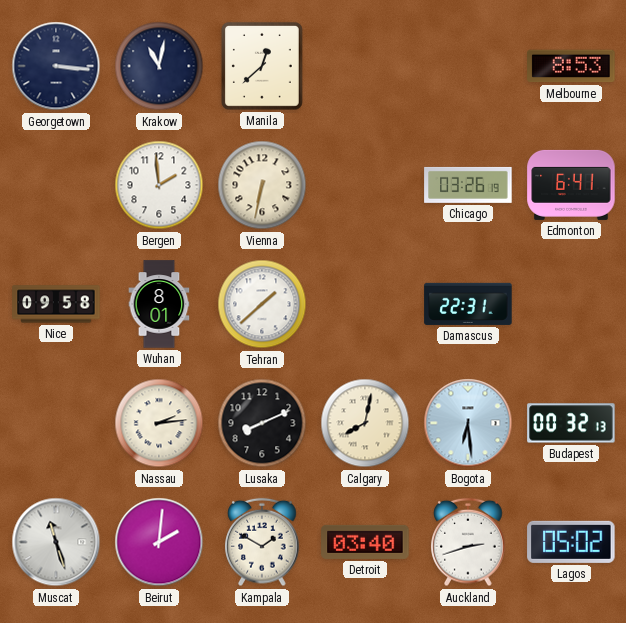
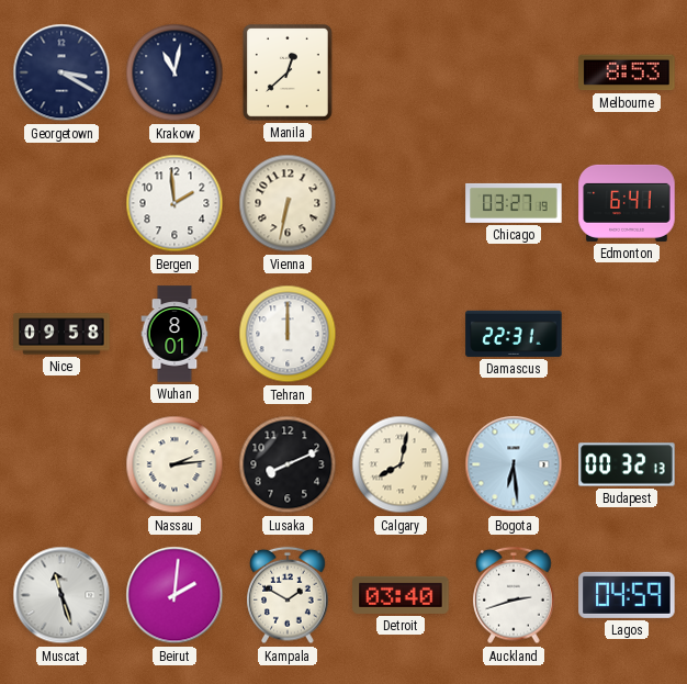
Georgetown: 3:16 -> 3:20
Chicago: 03:26 -> 03:27
Tehran: 1:38 -> 12:00
Lagos: 05:02 -> 04:59
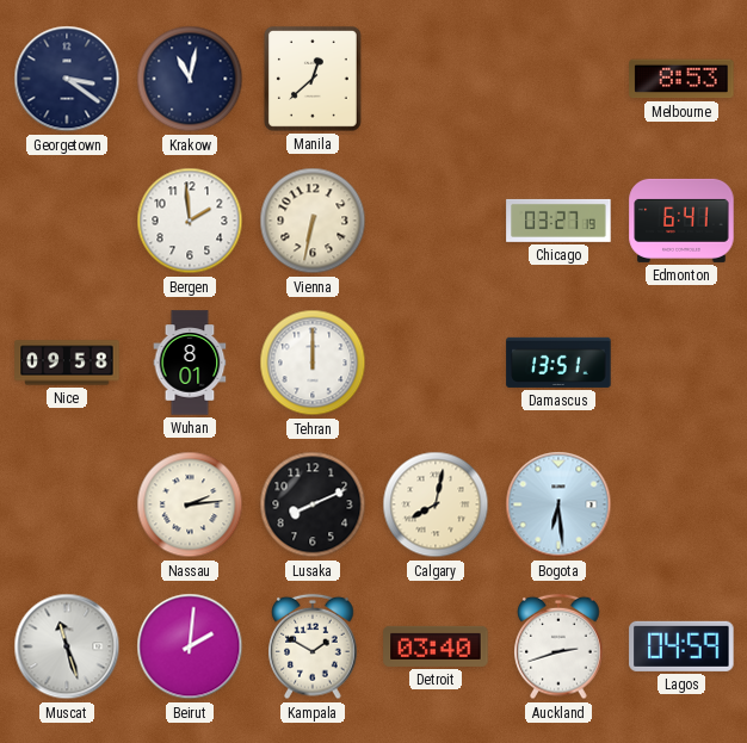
Georgetown: 3:20 -> 3:21
Damascus: 22:31 -> 13:51
Budapest: 00:32 -> none
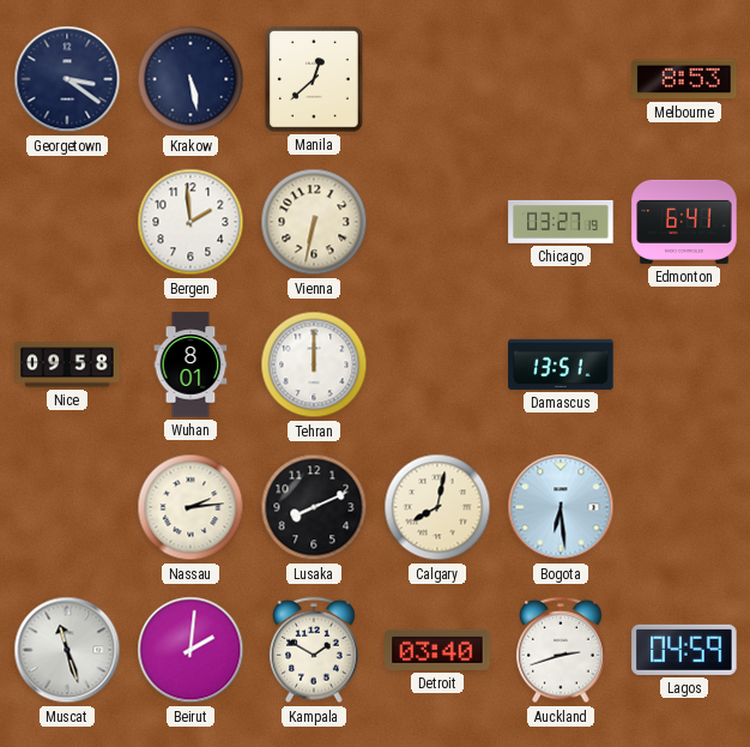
Krakow: 11:02 -> 5:28
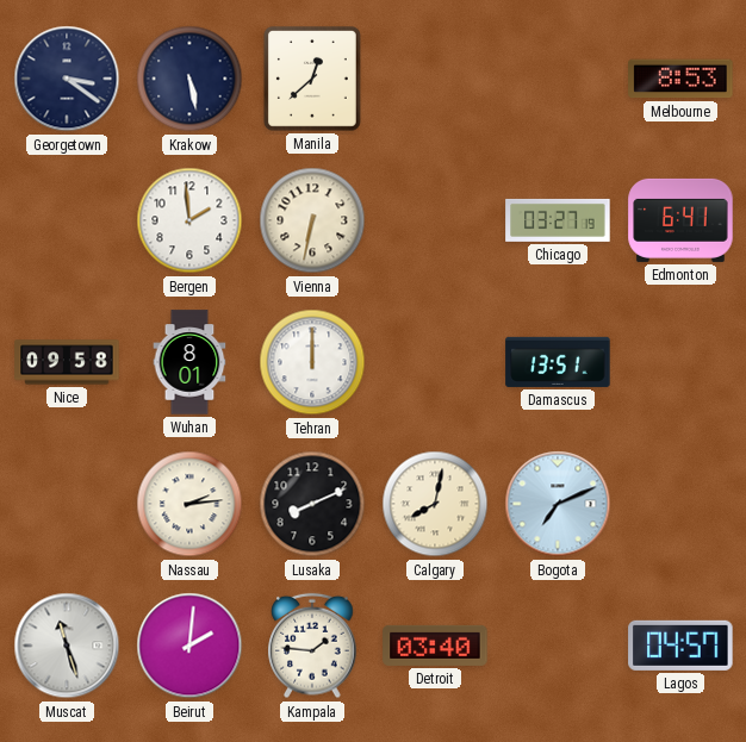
Bogota: 6:29 -> 7:11
Kampala: 1:50 -> 1:46
Auckland: 2:42 -> none
Lagos: 04:59 -> 04:57
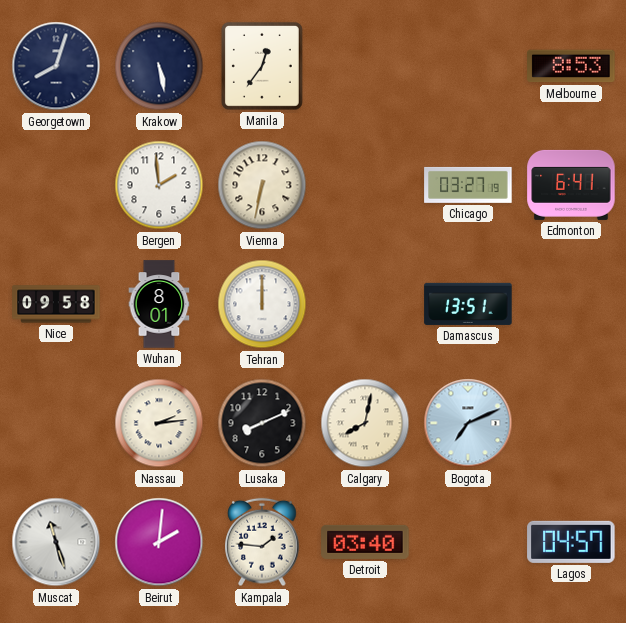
Georgetown: 3:21 -> 8:03
Manila: 12:38 -> 12:36
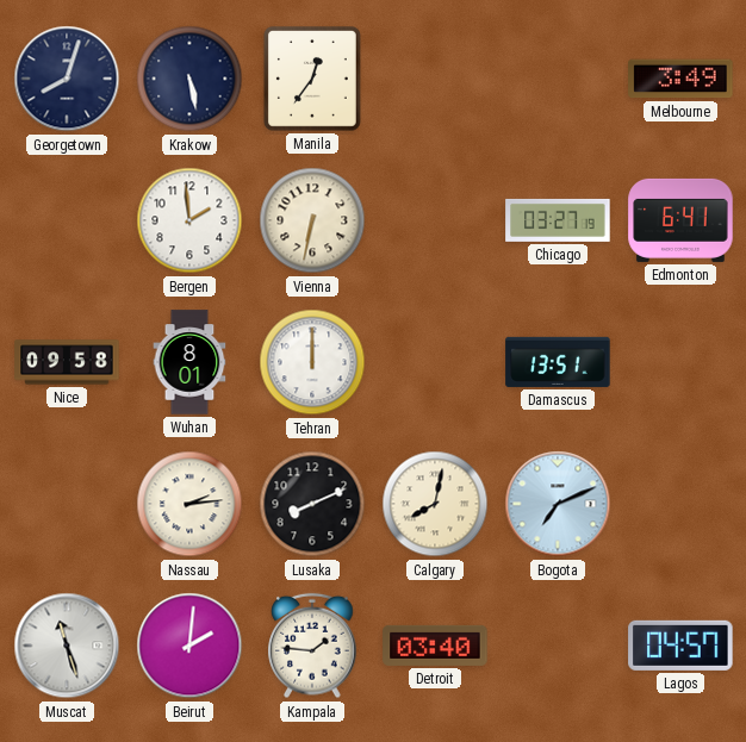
Melbourne: 8:53 -> 3:49
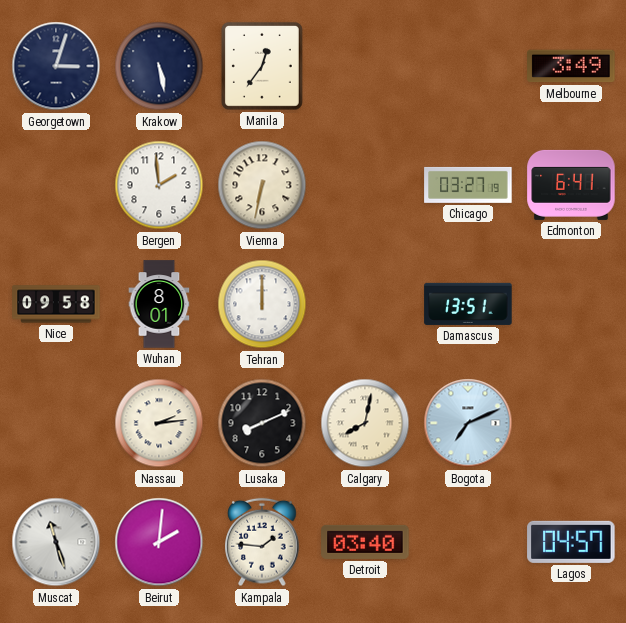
Georgetown: 8:03 -> 3:03
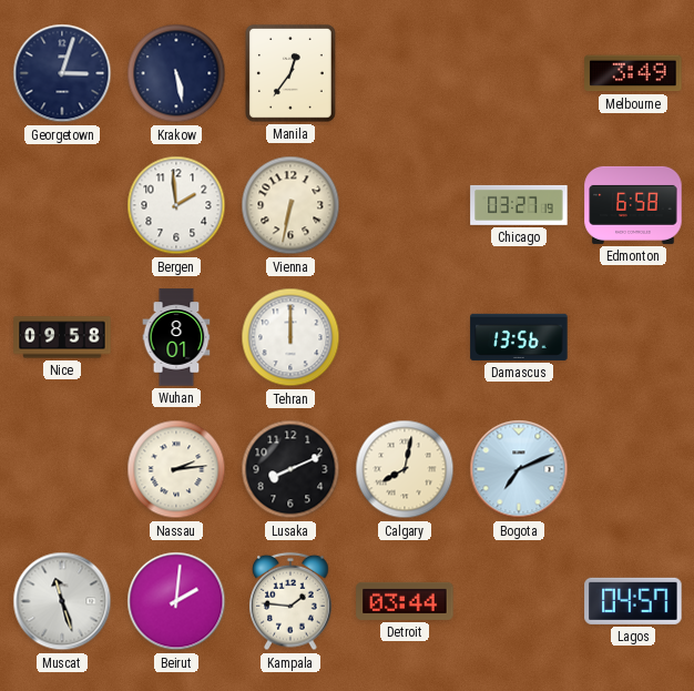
Edmonton: 6:41 -> 6:58
Damascus: 13:51 -> 13:56
Detroit: 03:40 -> 03:44
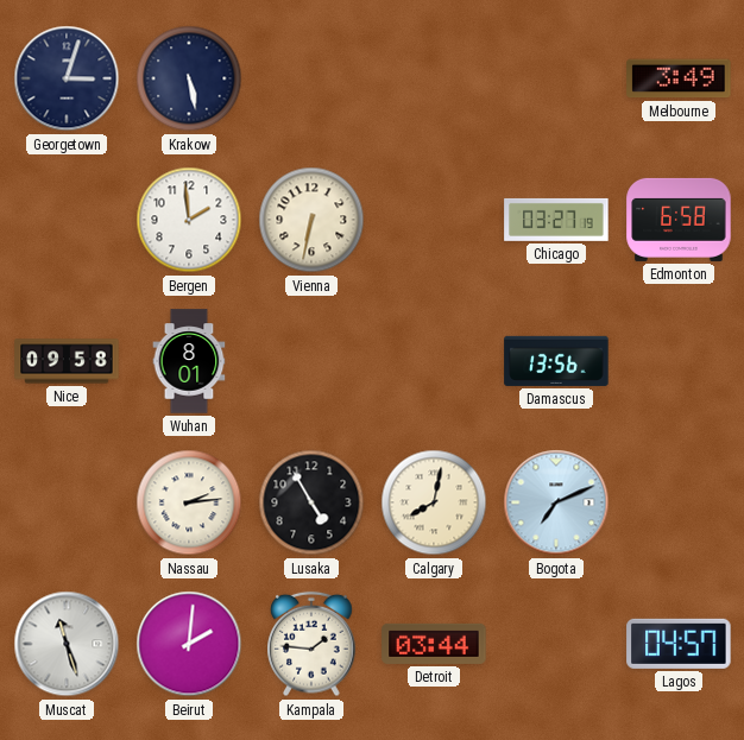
Manila: 12:36 -> none
Tehran: 12:00 -> none
Lusaka: 8:11 -> 4:55
